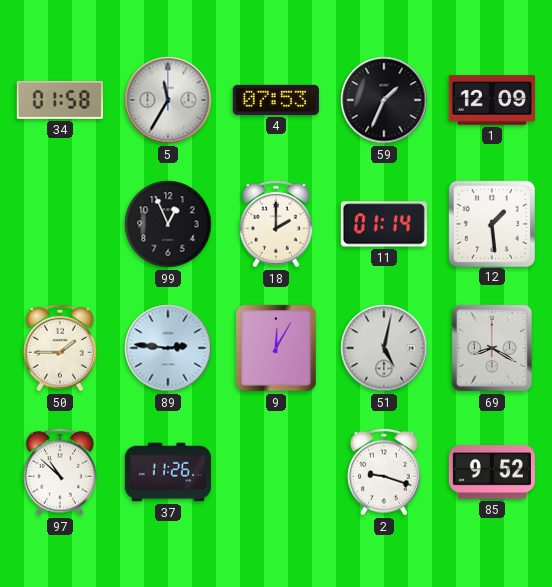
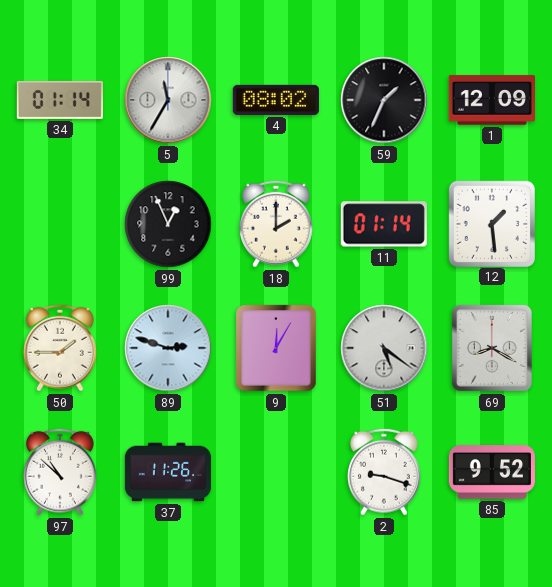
34: 01:58 -> 01:14
4: 07:53 -> 08:02
89: 2:46 -> 2:48
51: 5:02 -> 5:21
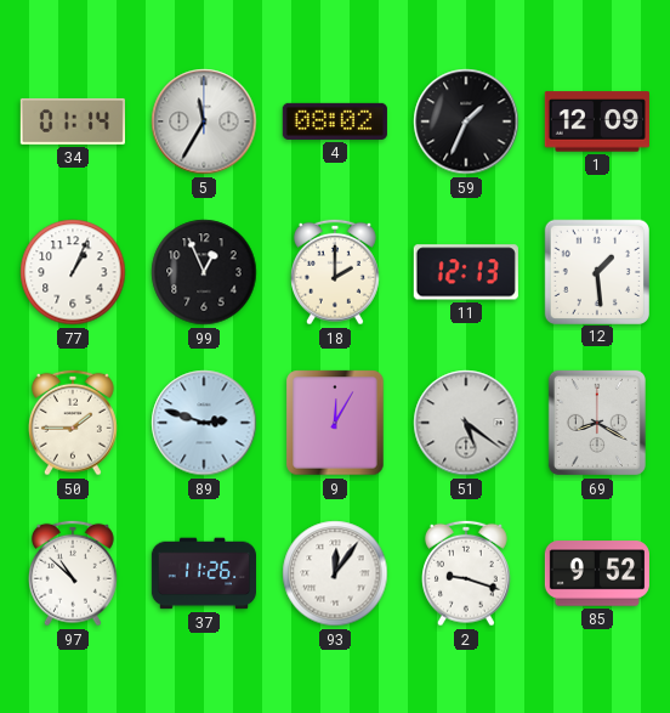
77: none -> 1:04
11: 01:14 -> 12:13
93: none -> 12:06
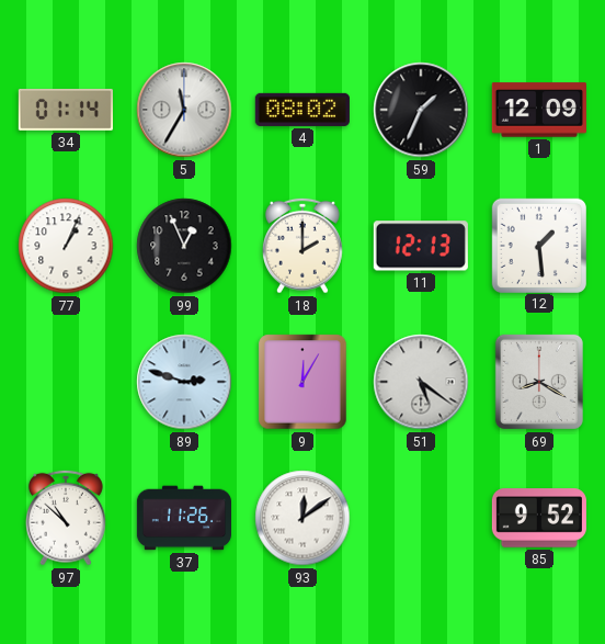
50: 1:45 -> none
93: 12:06 -> 12:09
2: 9:18 -> none
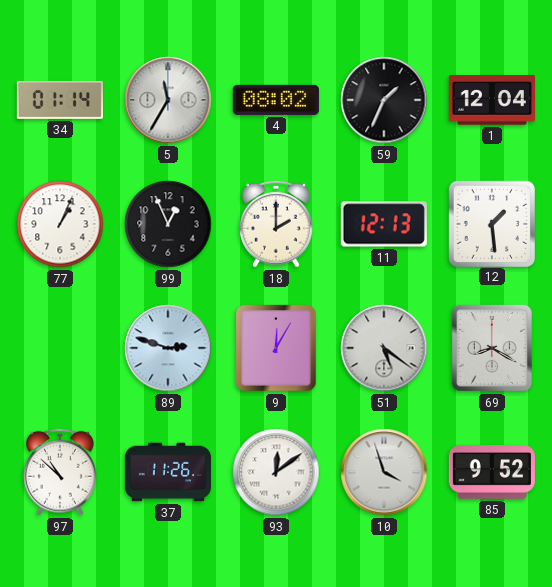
1: 12:09 -> 12:04
10: none -> 3:57
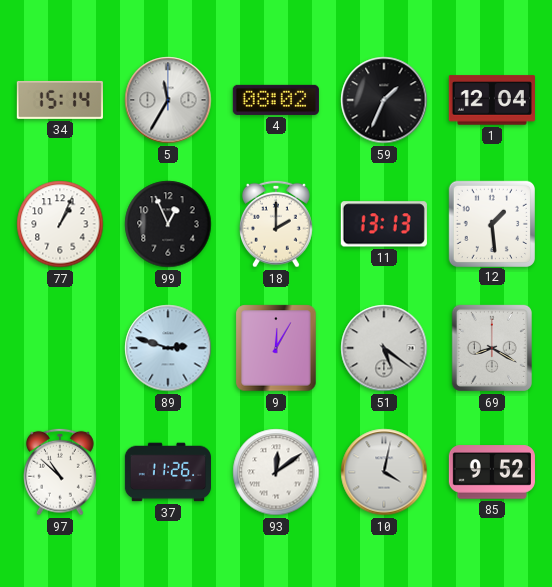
34: 01:14 -> 15:14
11: 12:13 -> 13:13
10: 3:57 -> 4:02
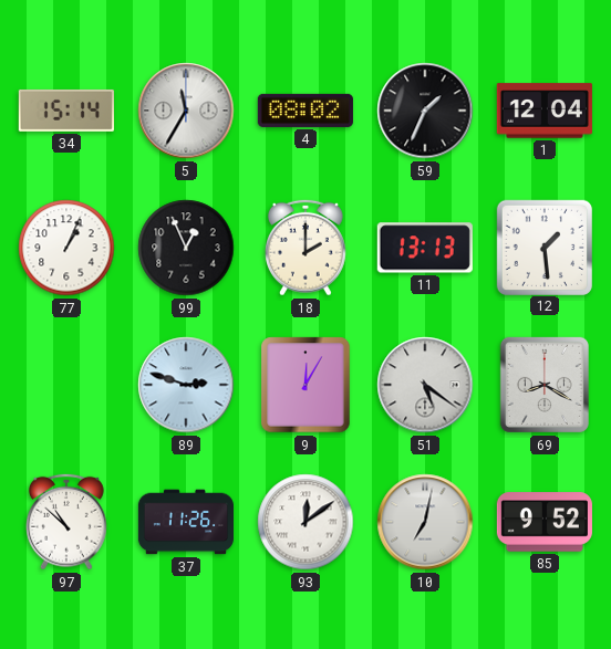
10: 4:02 -> 7:02
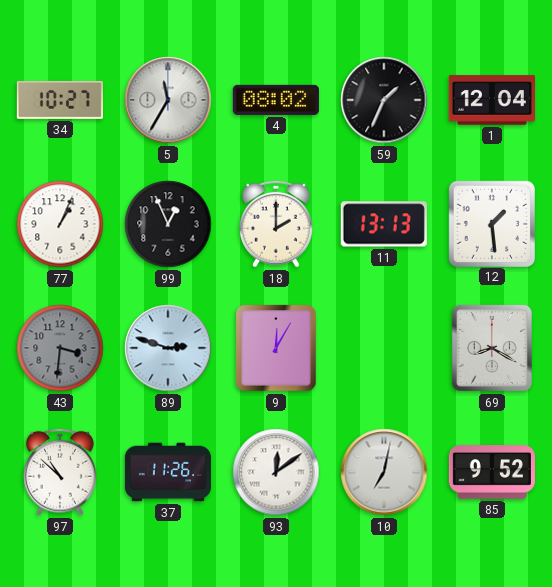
34: 15:14 -> 10:27
43: none -> 3:31
51: 5:21 -> none
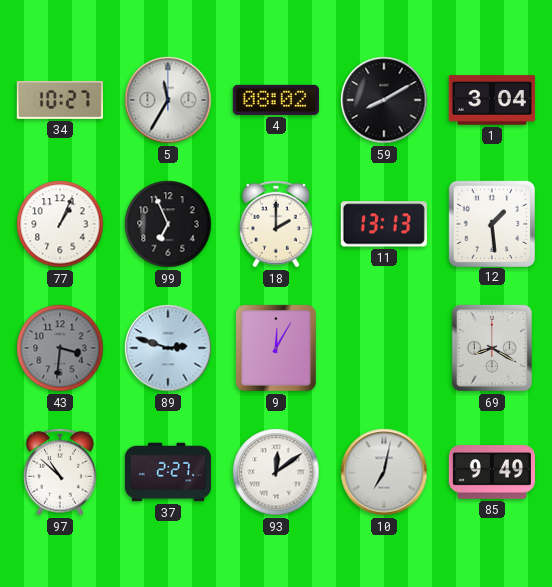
59: 1:34 -> 8:10
1: 12:04 -> 3:04
99: 12:56 -> 6:56
37: 11:26 -> 2:27
85: 9:52 -> 9:49
